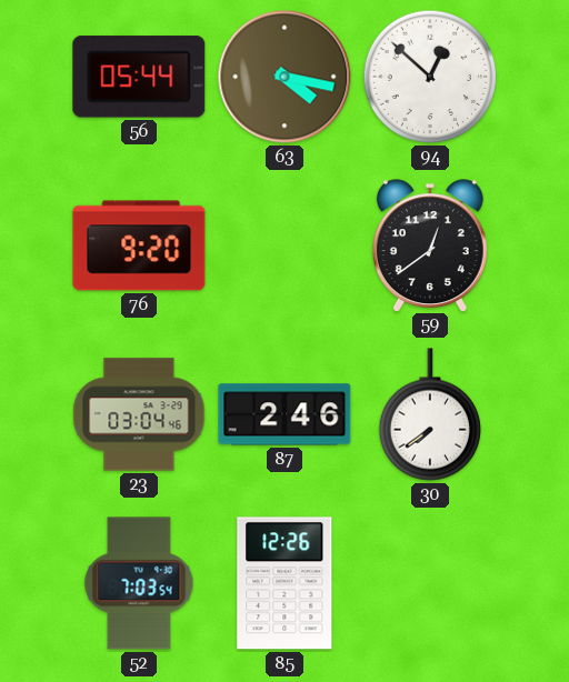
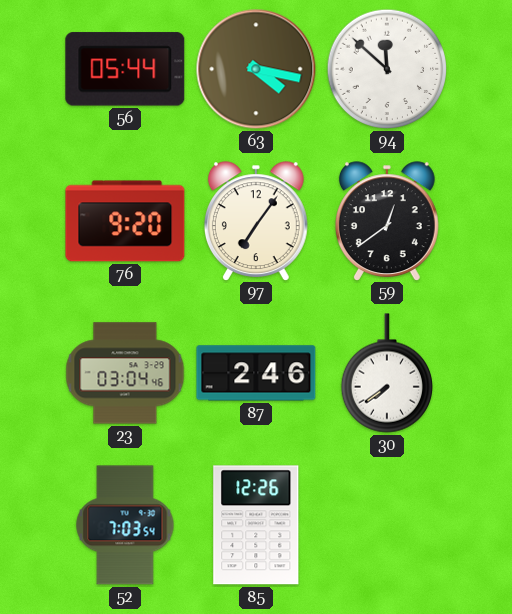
94: 12:52 -> 11:52
97: none -> 7:06
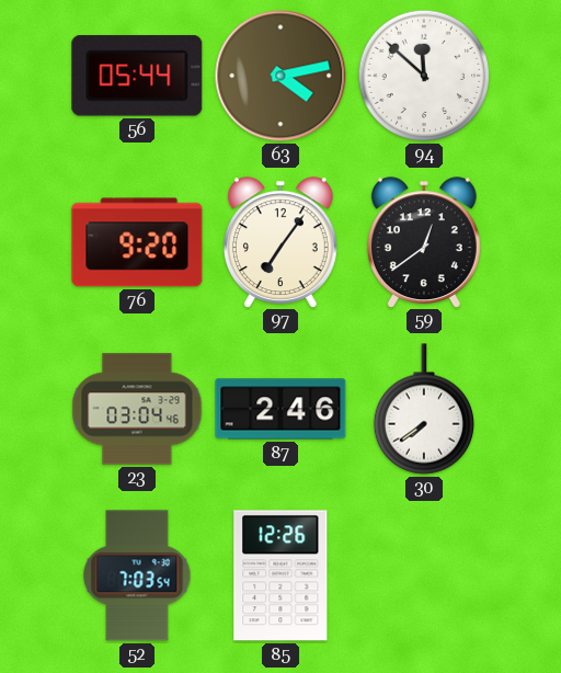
63: 4:17 -> 4:13
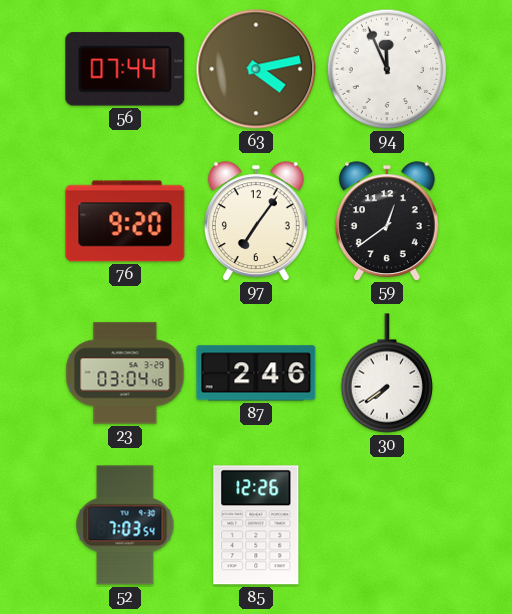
56: 05:44 -> 07:44
94: 11:52 -> 11:56
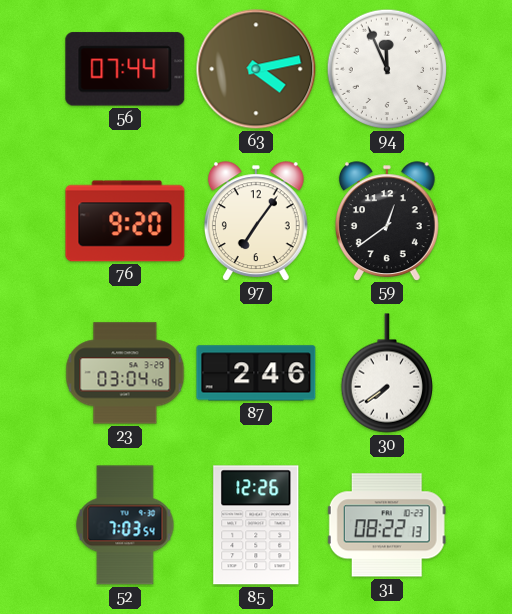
31: none -> 08:22
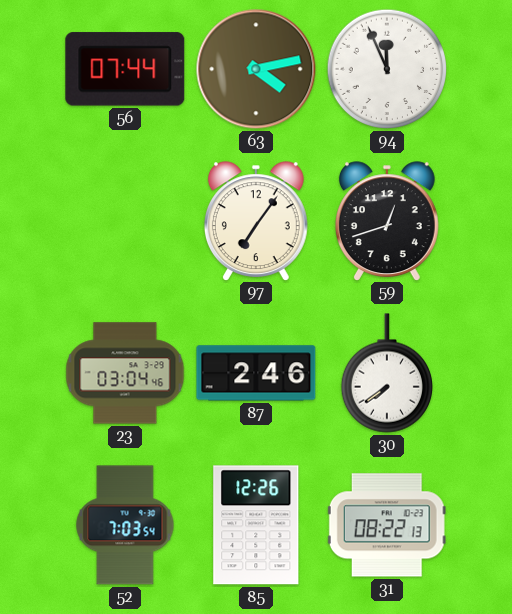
76: 9:20 -> none
59: 12:39 -> 12:42
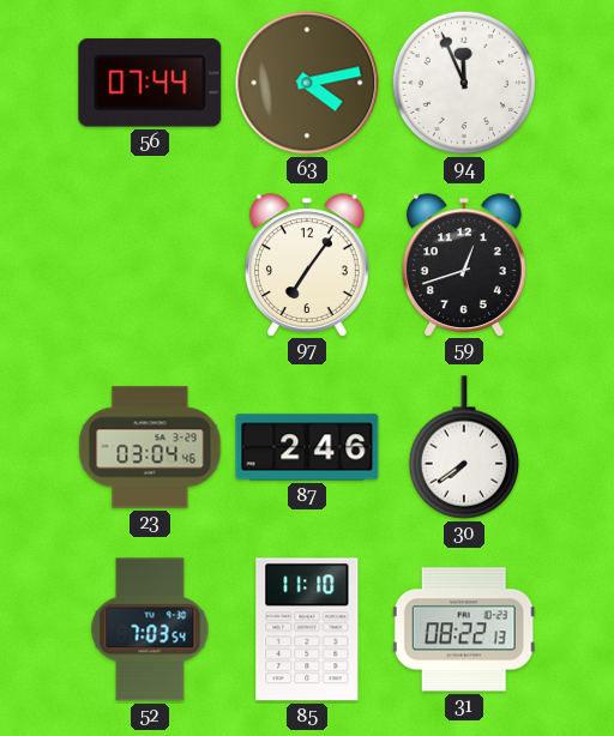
85: 12:26 -> 11:10
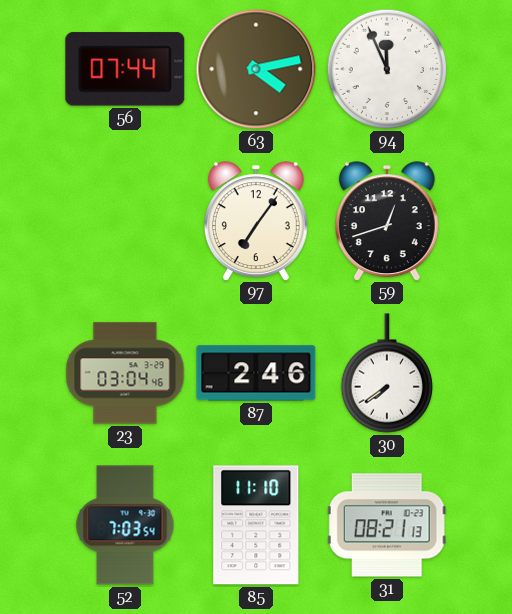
31: 08:22 -> 08:21
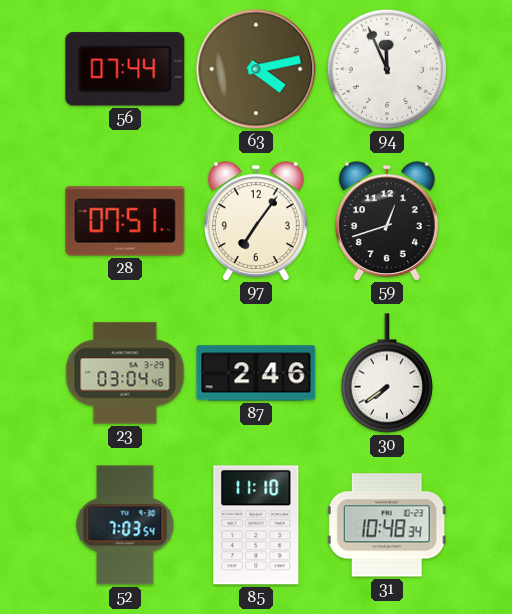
28: none -> 07:51
31: 08:21 -> 10:48
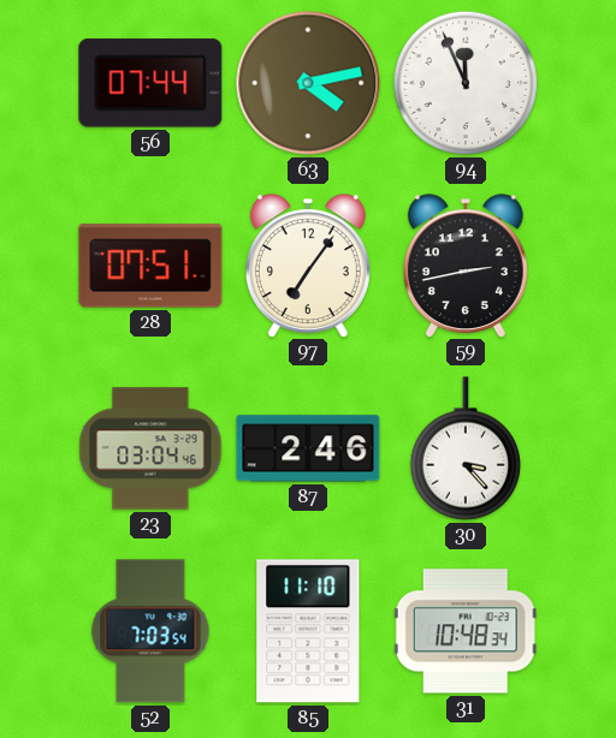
59: 12:42 -> 2:43
30: 7:39 -> 3:23
